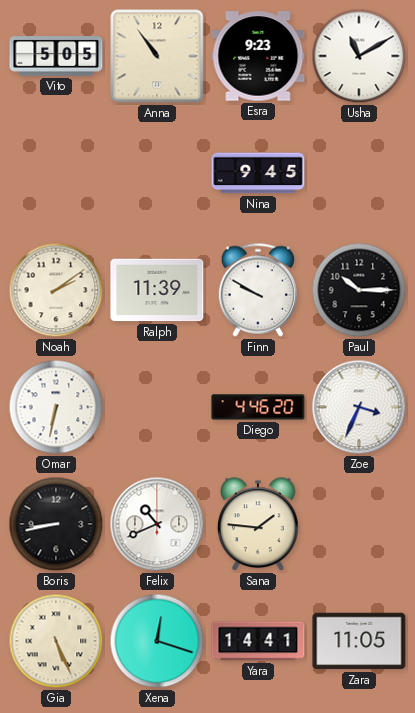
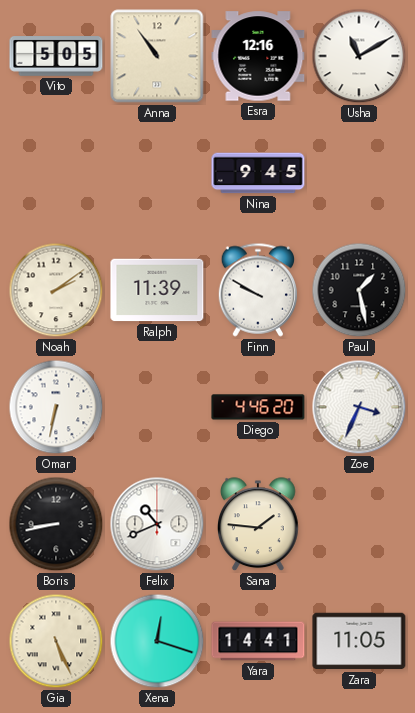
Esra: 9:23 -> 12:16
Paul: 10:15 -> 1:28
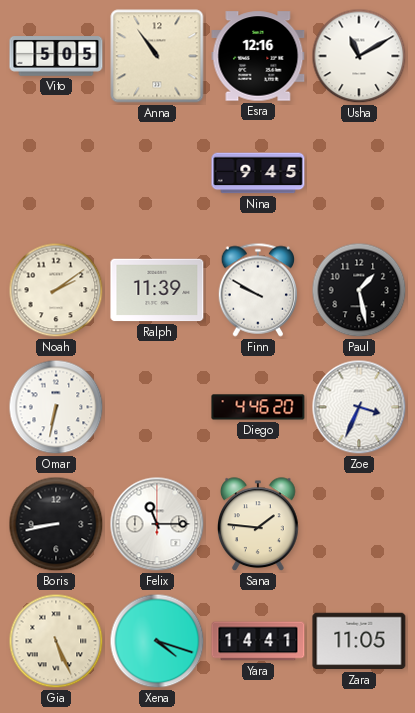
Felix: 10:41 -> 11:15
Xena: 12:18 -> 4:18
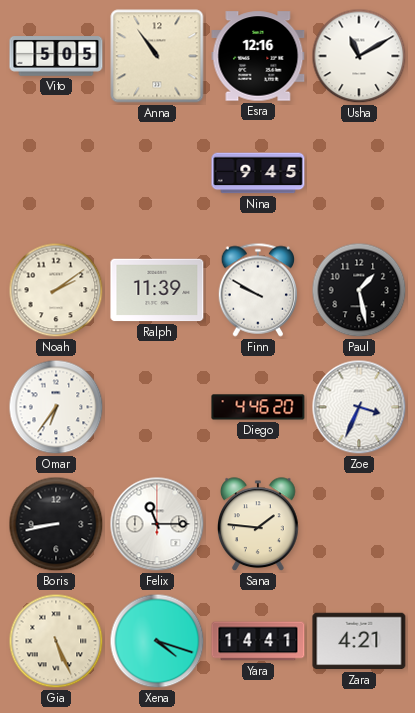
Omar: 6:32 -> 6:36
Zara: 11:05 -> 4:21
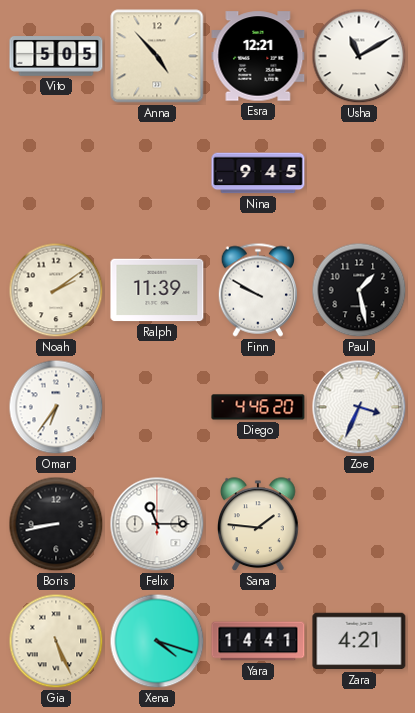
Anna: 10:54 -> 4:53
Esra: 12:16 -> 12:21
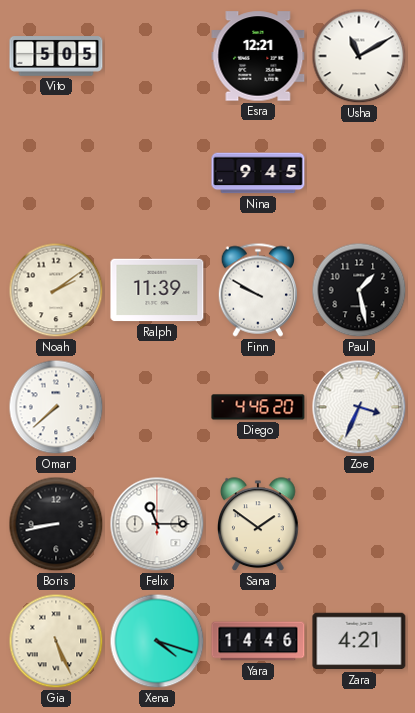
Anna: 4:53 -> none
Omar: 6:36 -> 7:38
Sana: 1:46 -> 1:51
Yara: 14:41 -> 14:46
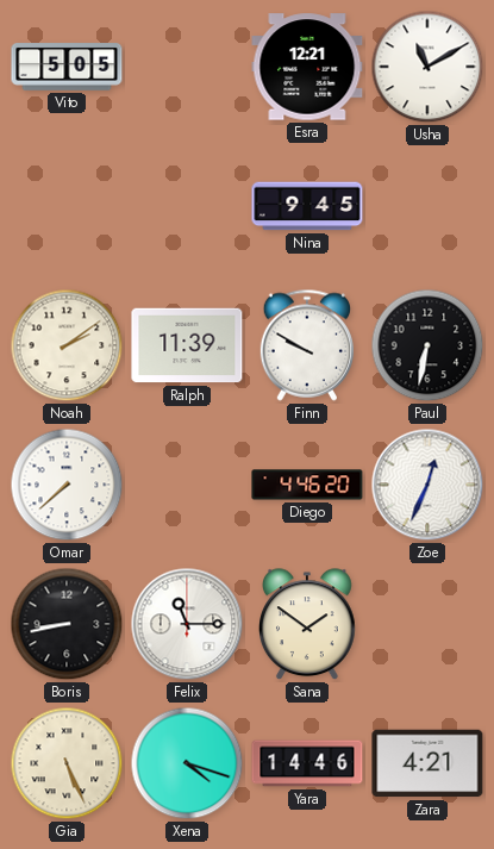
Paul: 1:28 -> 6:32
Zoe: 3:34 -> 12:34
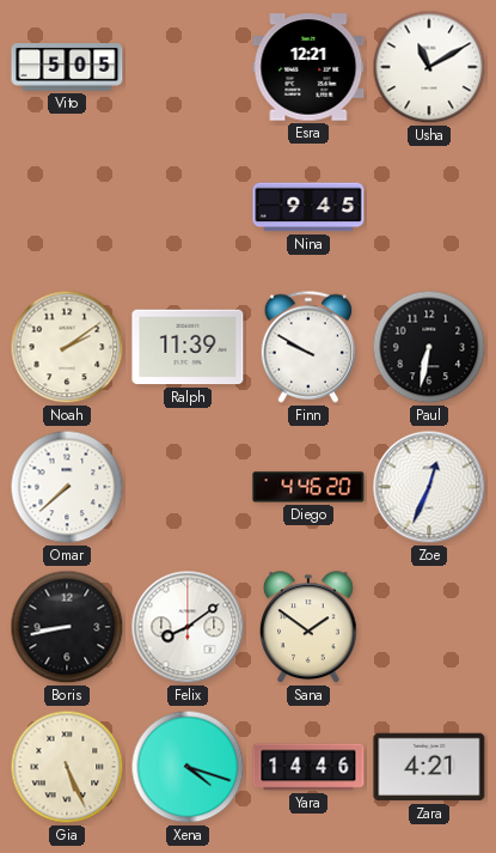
Felix: 11:15 -> 8:09
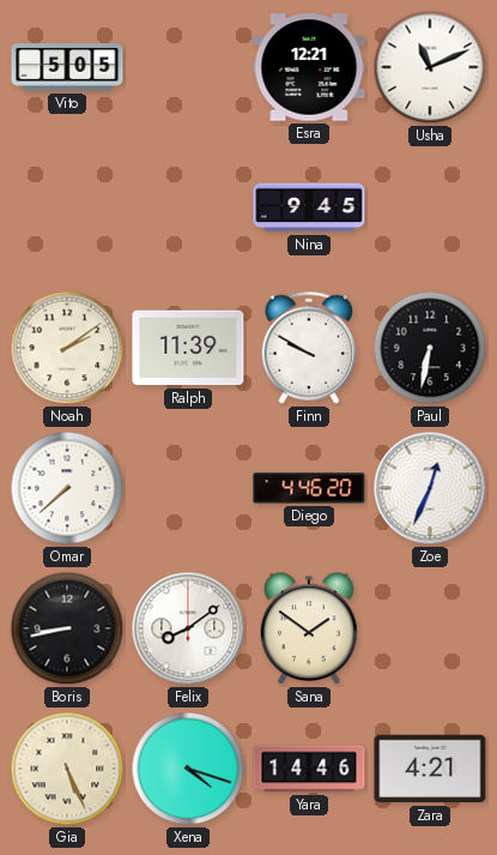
Usha: 11:10 -> 11:11
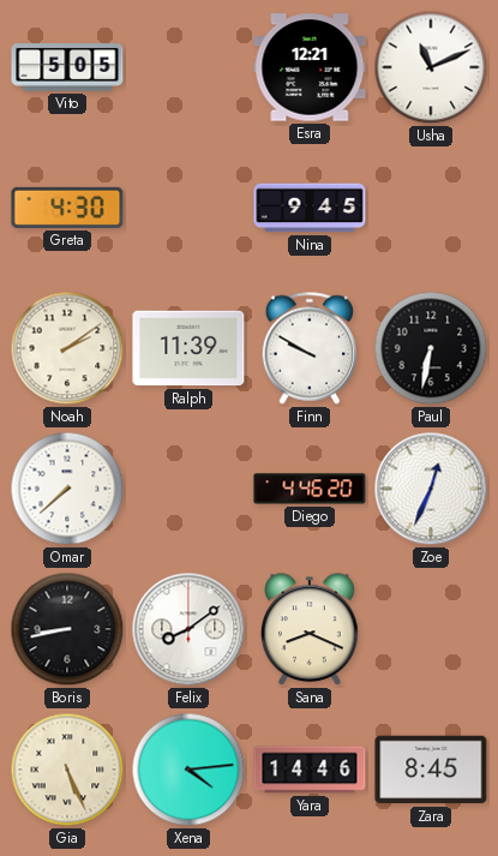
Greta: none -> 4:30
Sana: 1:51 -> 8:19
Xena: 4:18 -> 4:14
Zara: 4:21 -> 8:45
